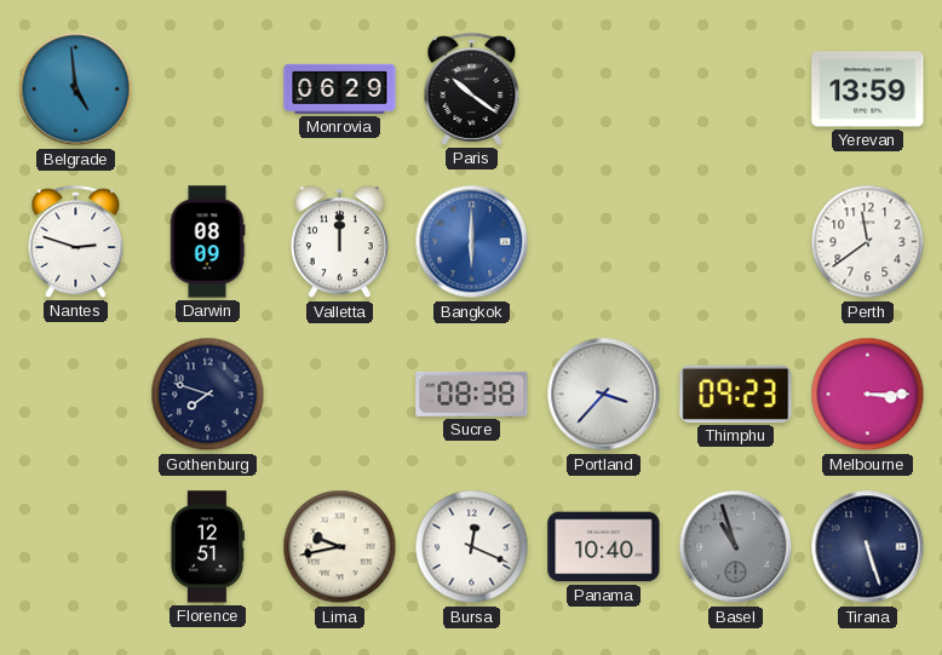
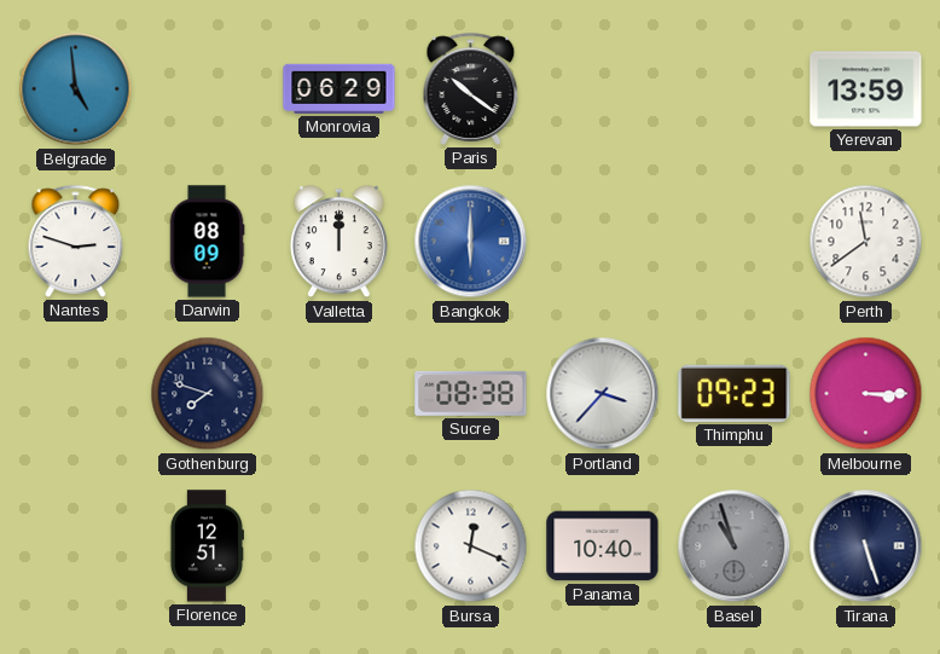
Lima: 9:43 -> none
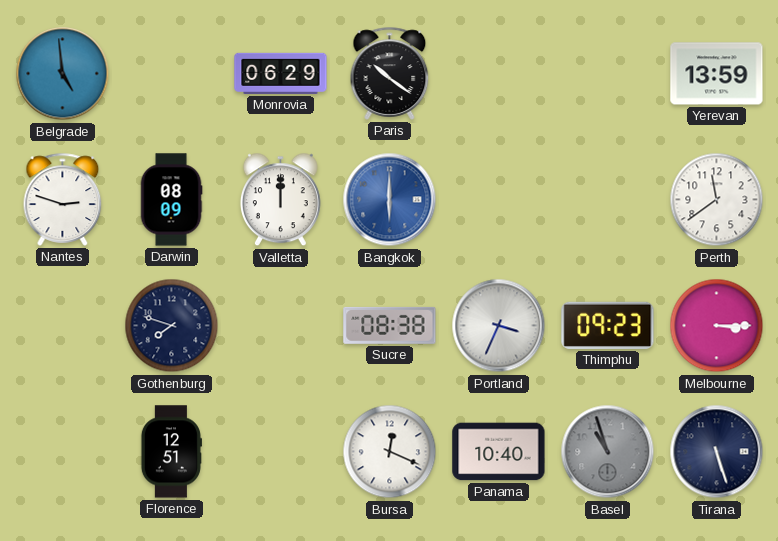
Portland: 3:37 -> 3:34
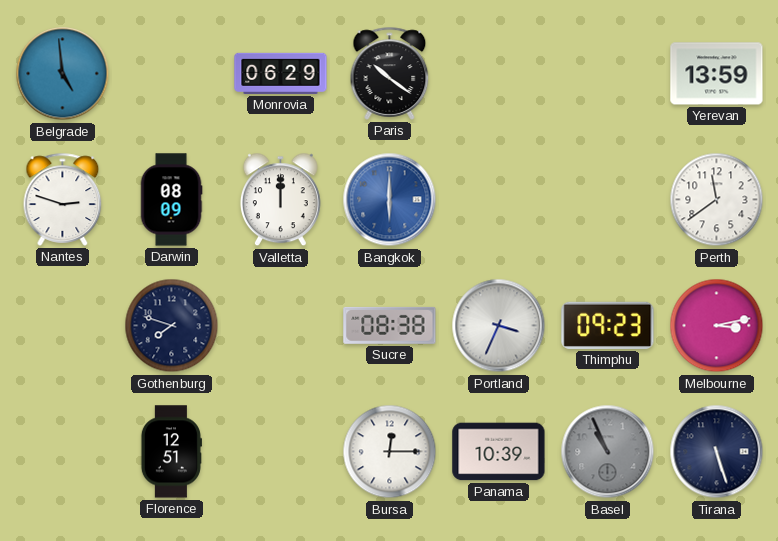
Melbourne: 3:15 -> 3:13
Bursa: 12:19 -> 12:15
Panama: 10:40 -> 10:39
Basel: 10:57 -> 10:56
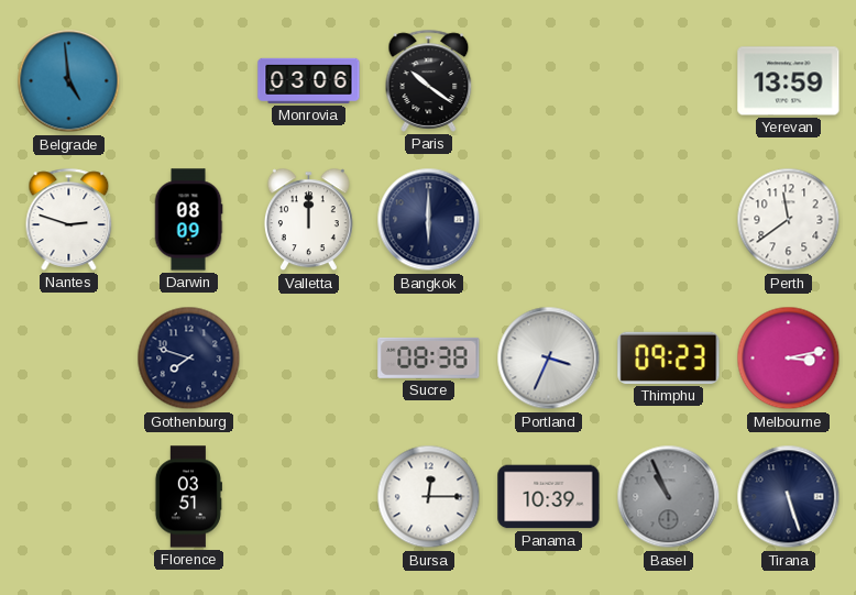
Monrovia: 06:29 -> 03:06
Bangkok dial: blue -> navy
Florence: 12:51 -> 03:51
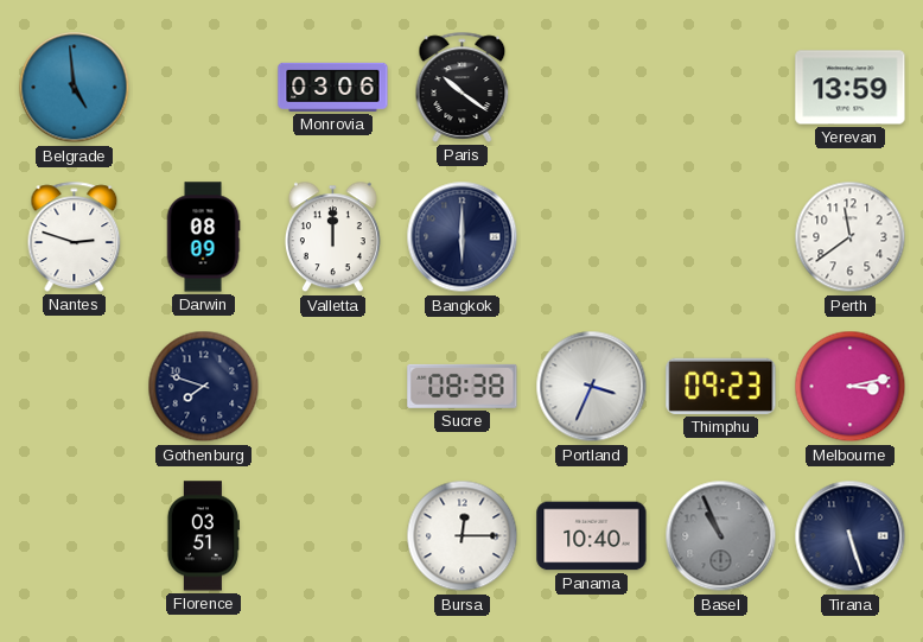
Panama: 10:39 -> 10:40
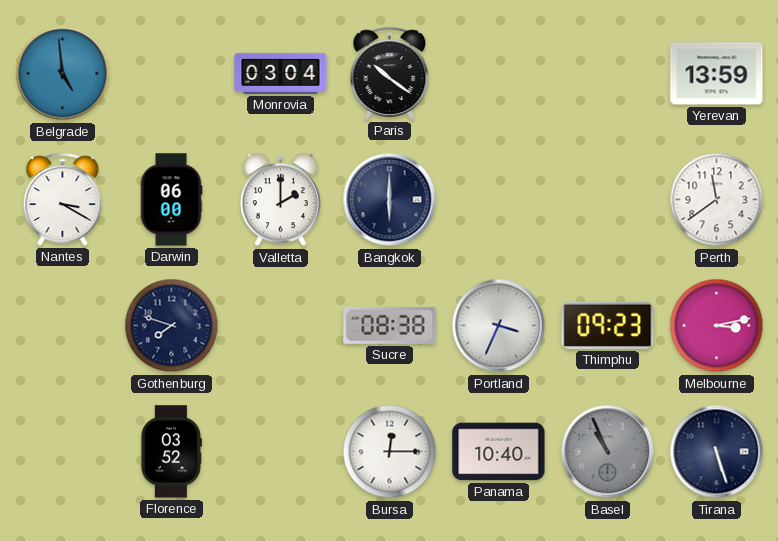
Monrovia: 03:06 -> 03:04
Nantes: 2:48 -> 3:20
Darwin: 08:09 -> 06:00
Valletta: 12:00 -> 2:00
Florence: 03:51 -> 03:52
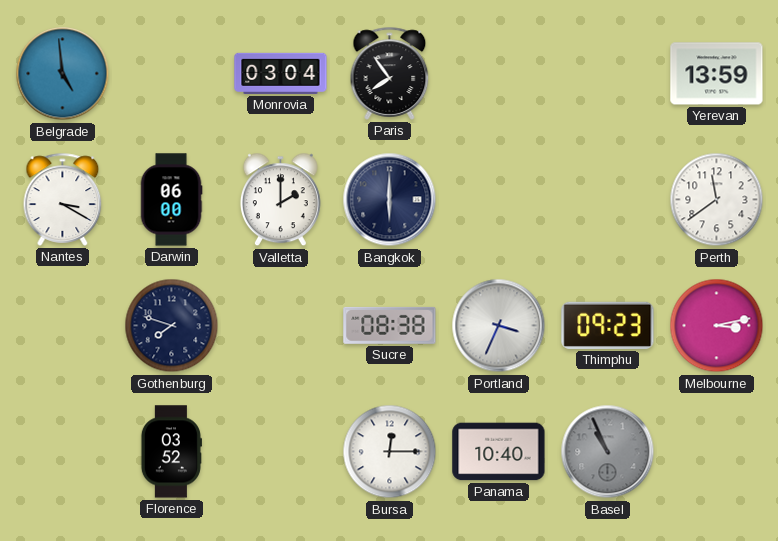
Paris: 10:21 -> 7:54
Tirana: 5:27 -> none
